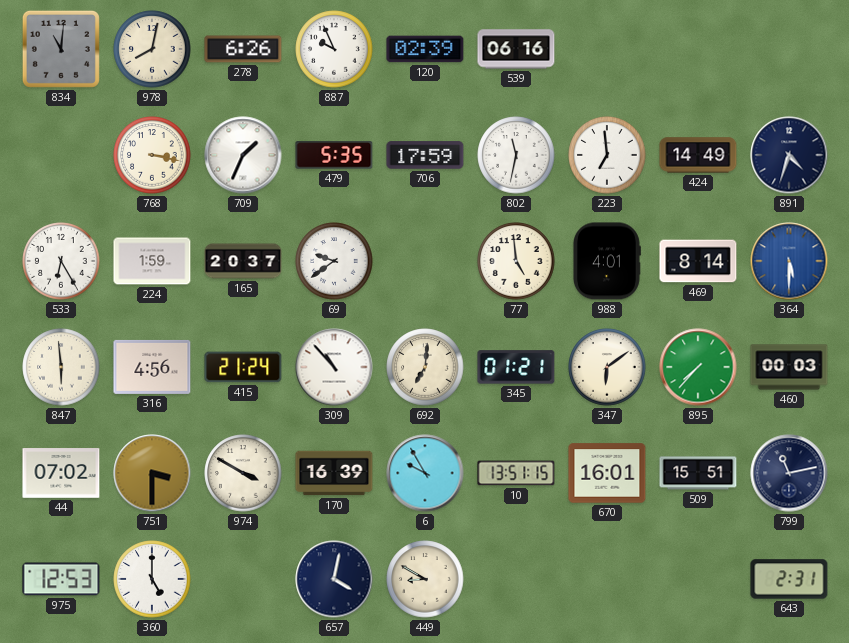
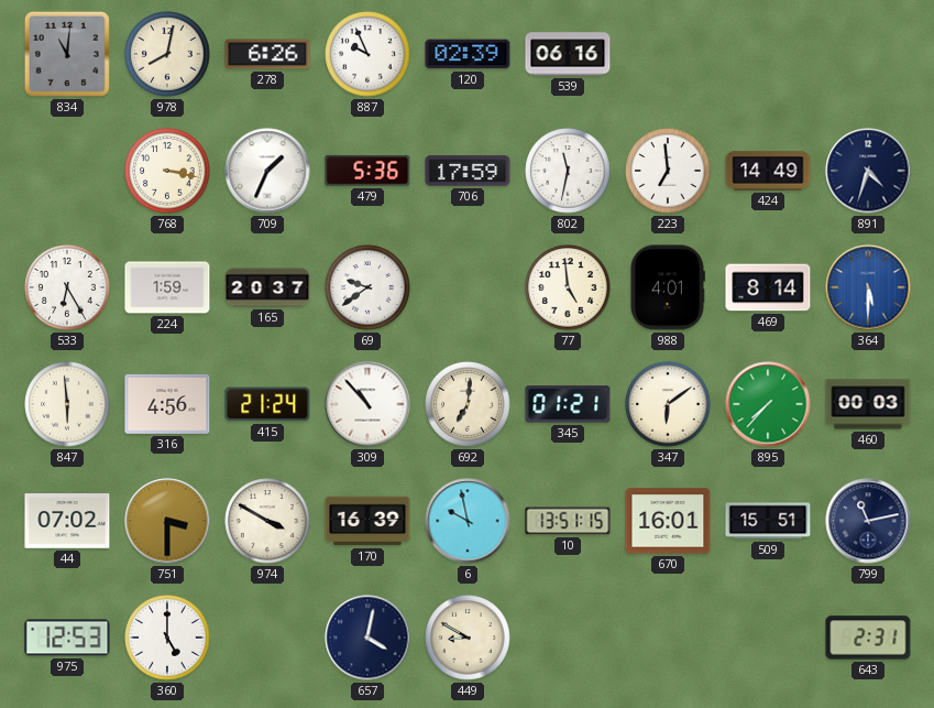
479: 5:35 -> 5:36
6: 9:55 -> 9:58
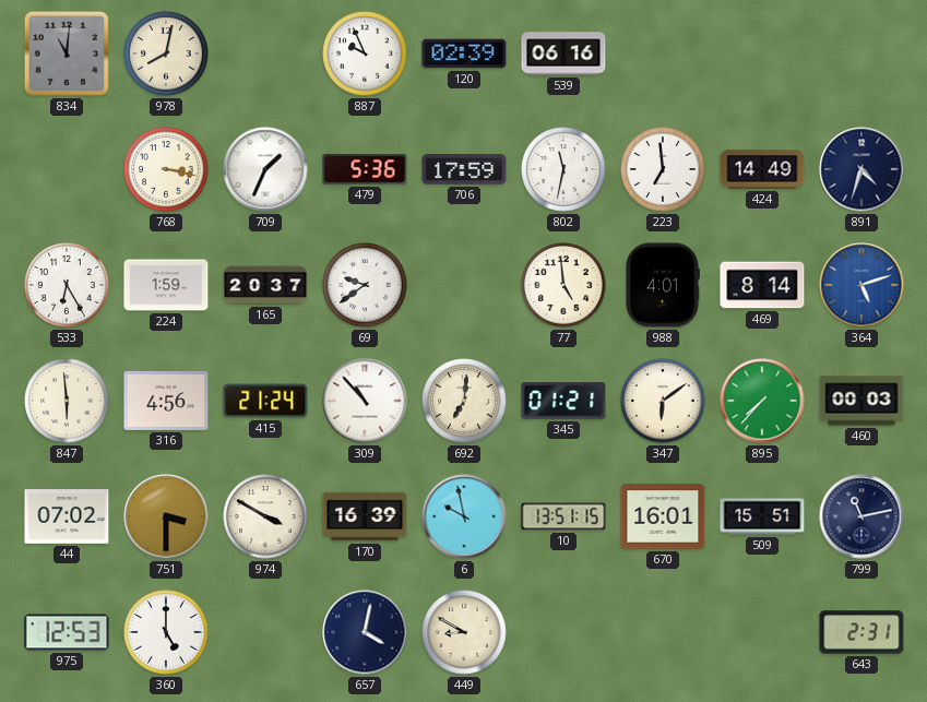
278: 6:26 -> none
364: 5:30 -> 5:12
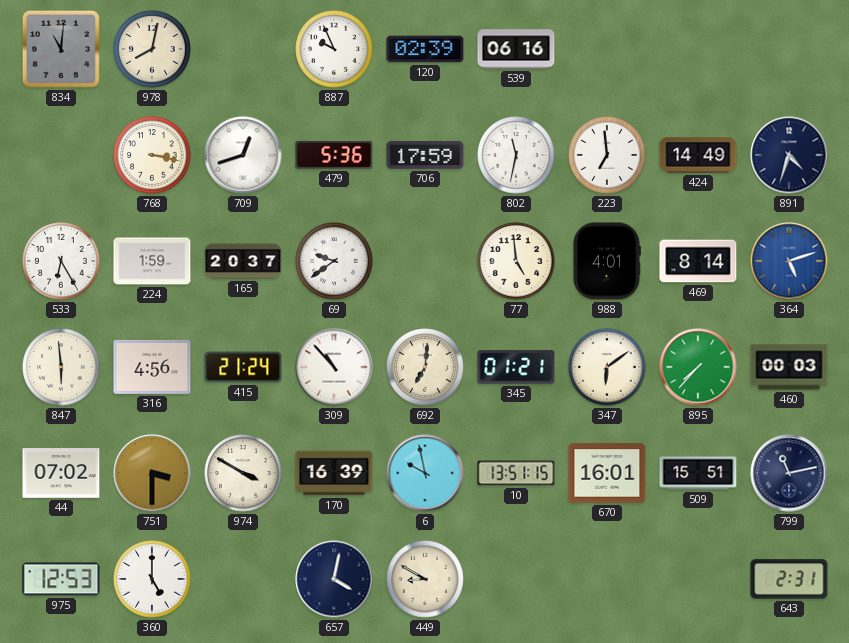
709: 1:34 -> 12:42
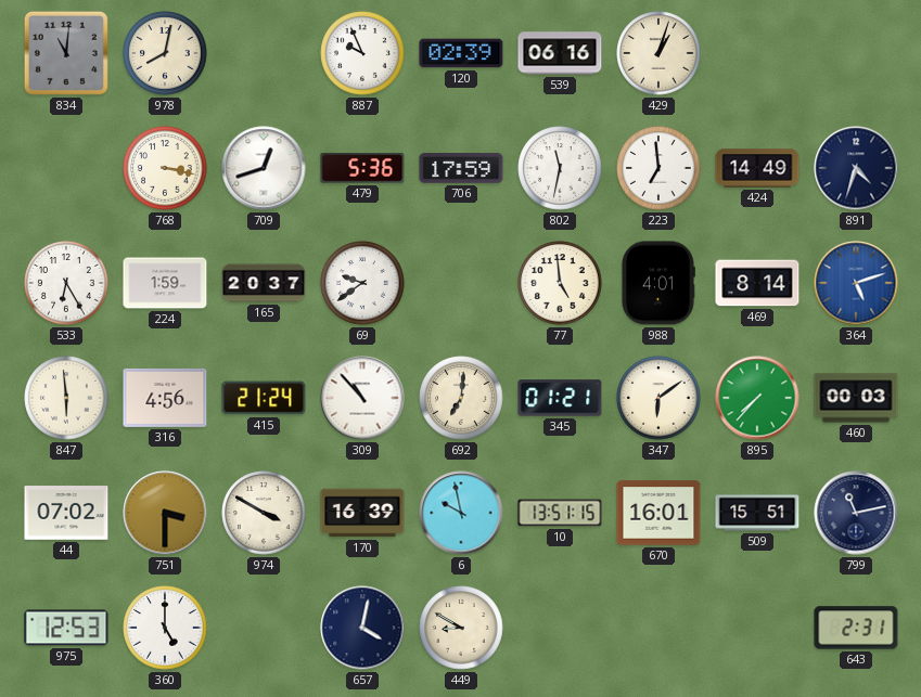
429: none -> 1:03
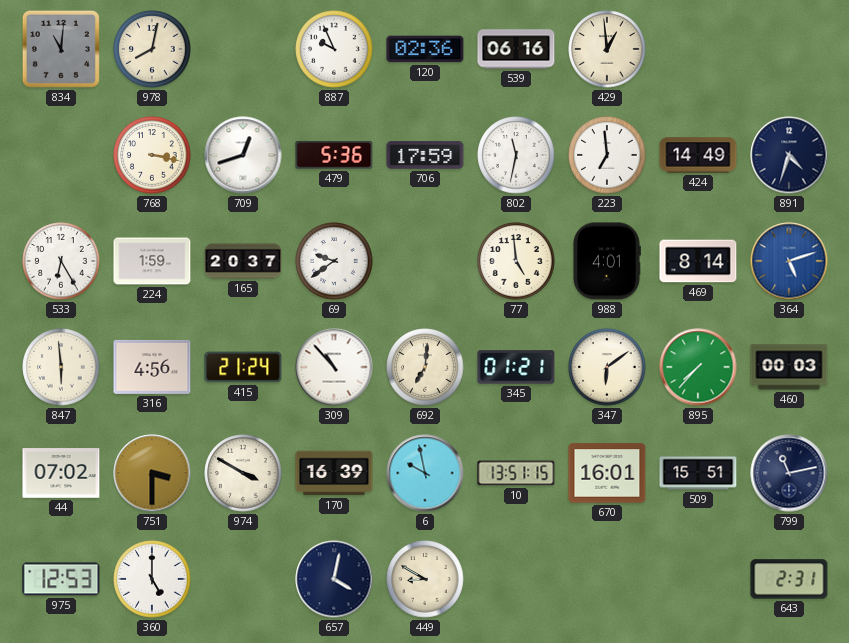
120: 02:39 -> 02:36
429: 1:03 -> 12:59
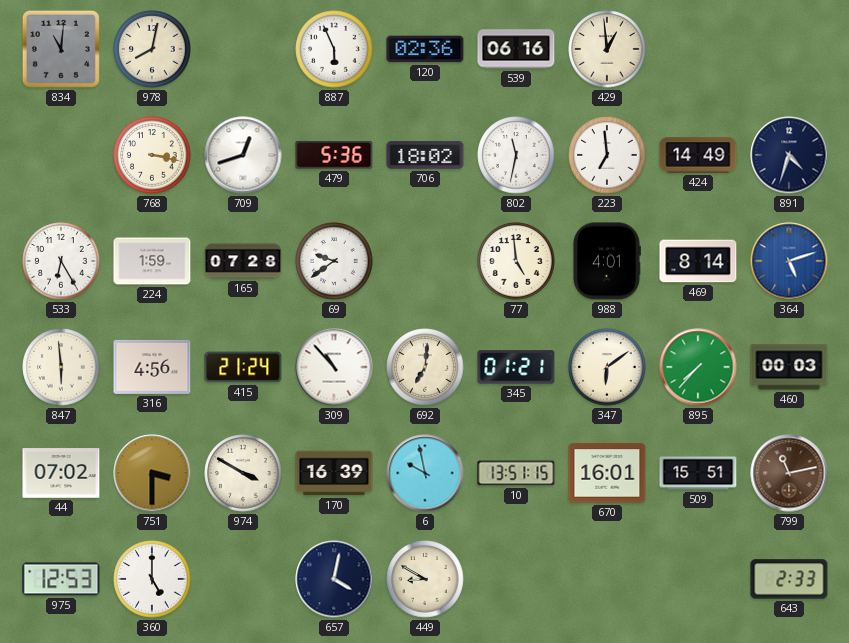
887: 9:56 -> 5:56
706: 17:59 -> 18:02
165: 20:37 -> 07:28
799 dial: navy -> brown
643: 2:31 -> 2:33
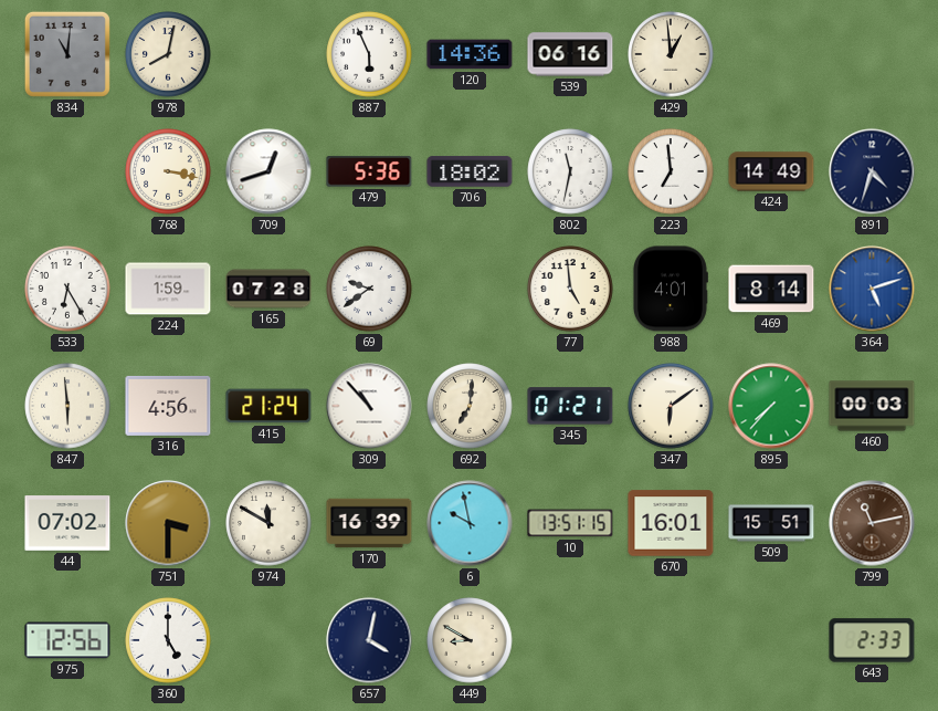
120: 02:36 -> 14:36
974: 3:50 -> 11:50
975: 12:53 -> 12:56
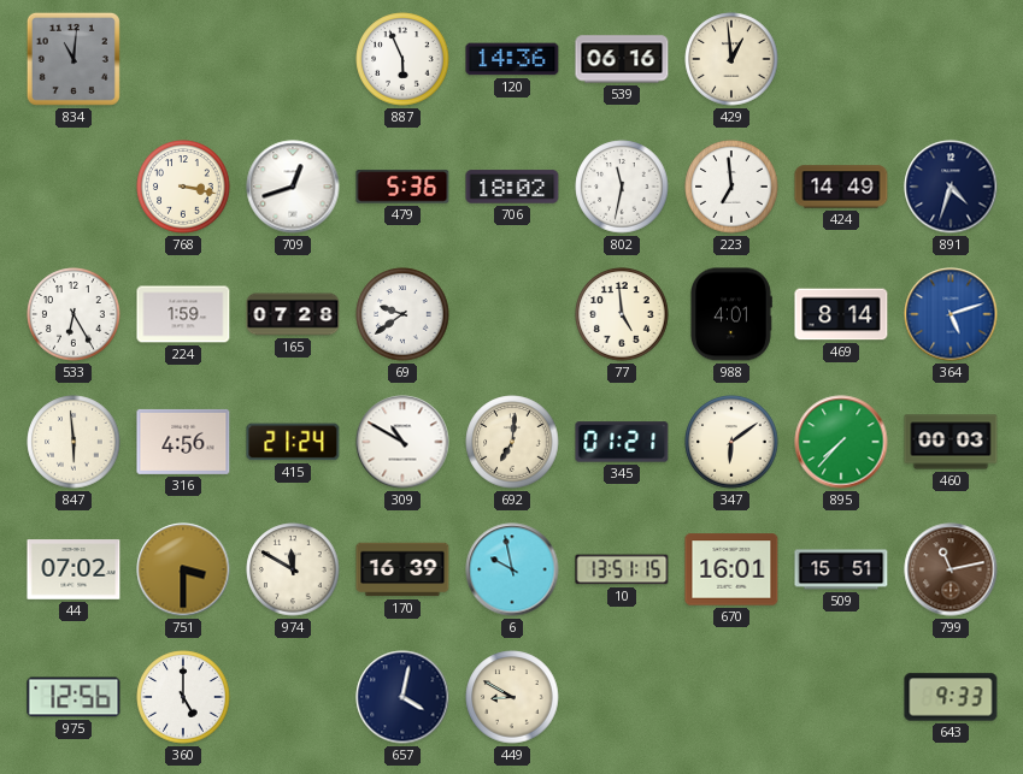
978: 8:02 -> none
309: 10:53 -> 10:50
643: 2:33 -> 9:33
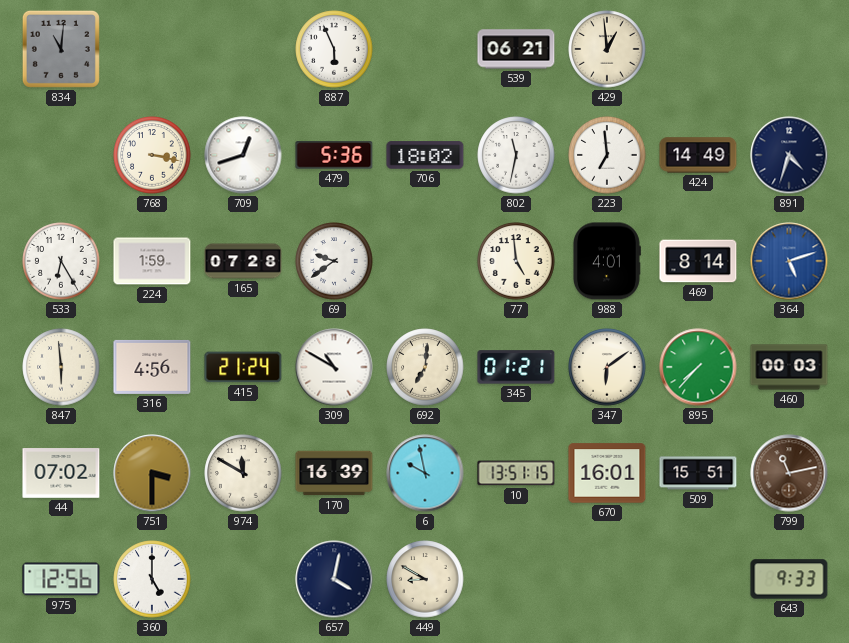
120: 14:36 -> none
539: 06:16 -> 06:21
